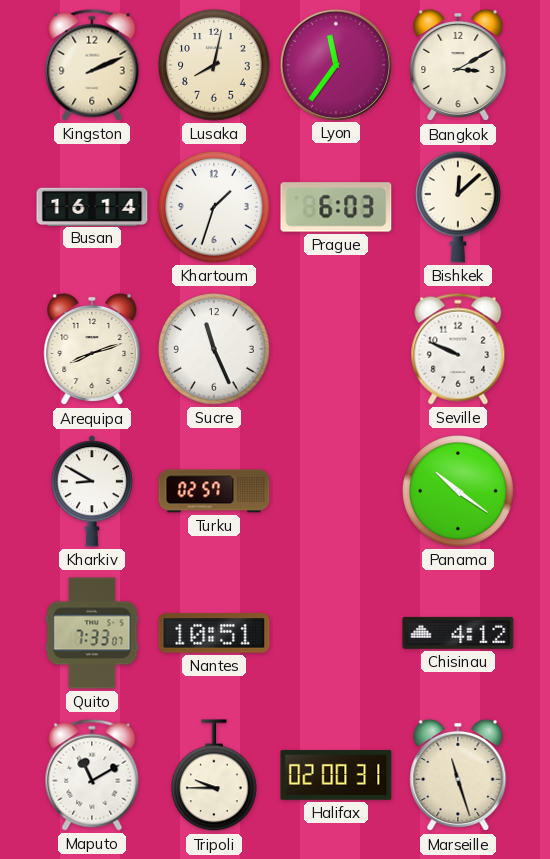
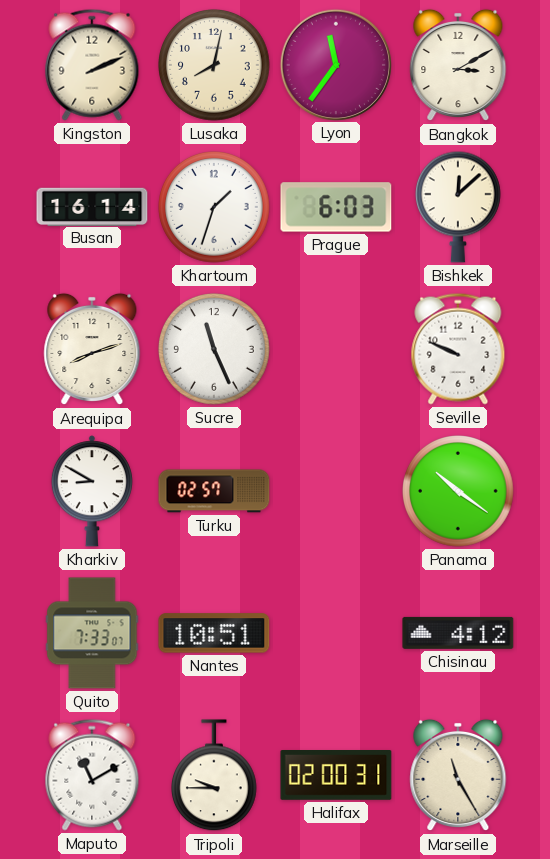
Marseille: 11:27 -> 11:25
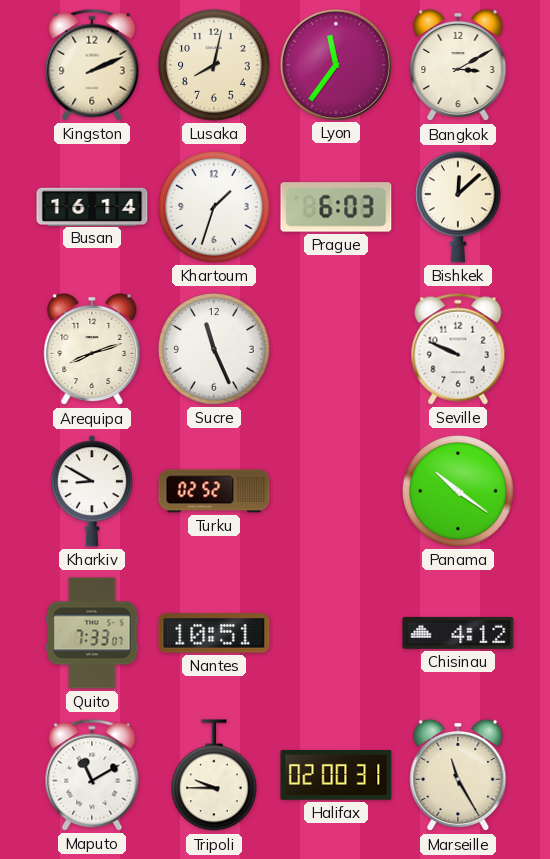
Turku: 02:57 -> 02:52
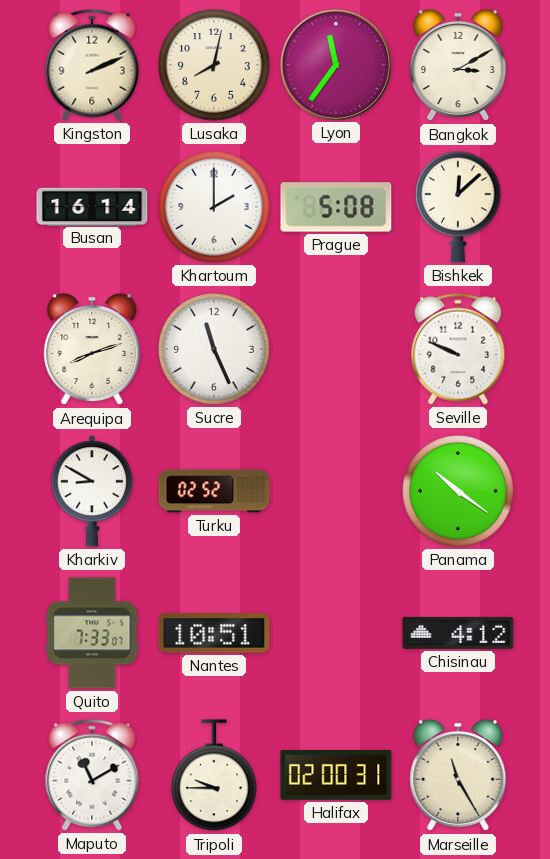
Khartoum: 1:33 -> 2:00
Prague: 6:03 -> 5:08
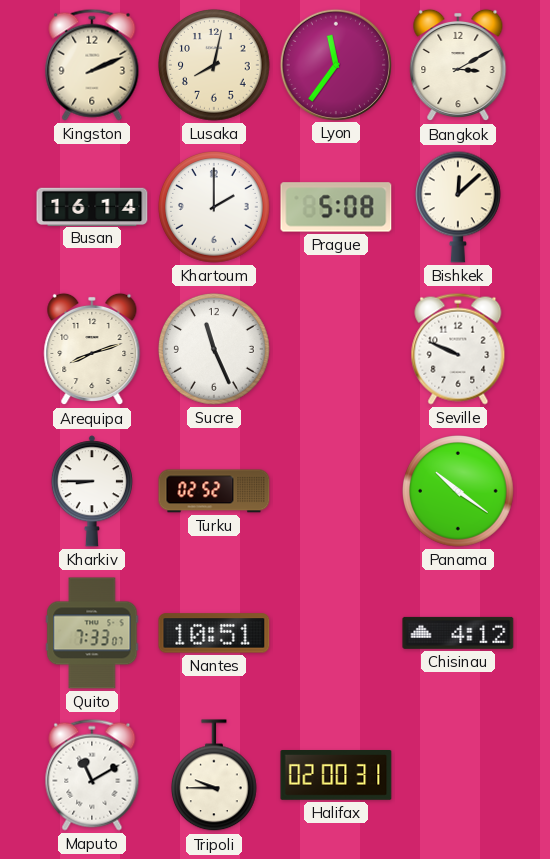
Kharkiv: 8:50 -> 8:45
Marseille: 11:25 -> none
